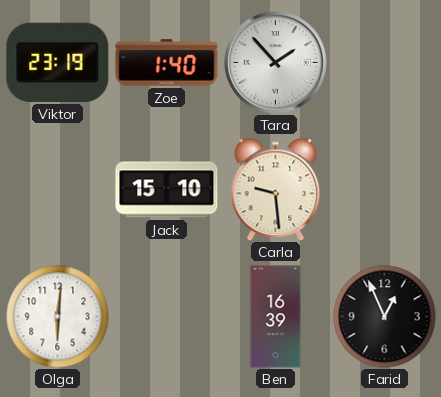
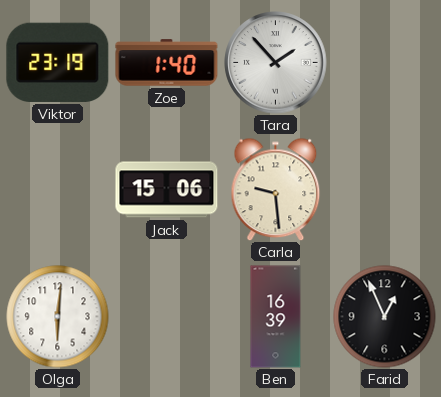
Jack: 15:10 -> 15:06
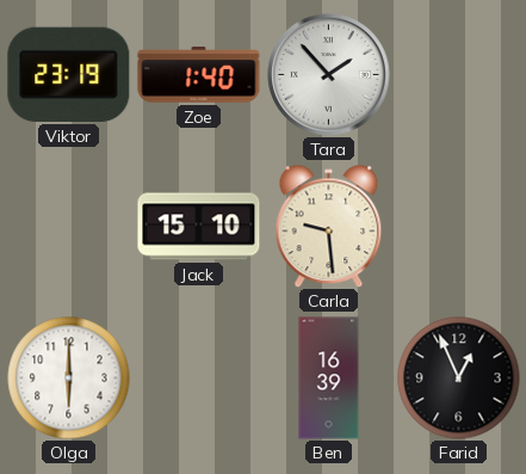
Jack: 15:06 -> 15:10
Olga: 6:01 -> 6:00
